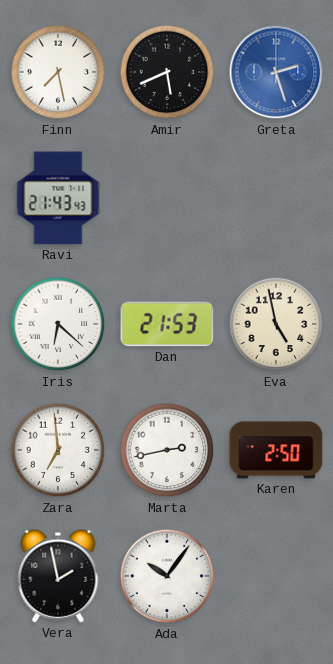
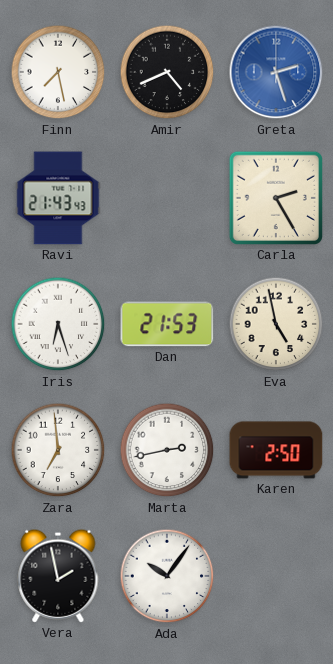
Amir: 5:41 -> 4:41
Carla: none -> 2:25
Iris: 6:22 -> 6:27
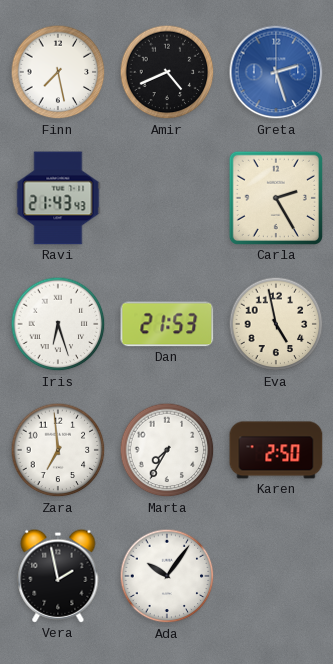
Marta: 2:43 -> 7:35
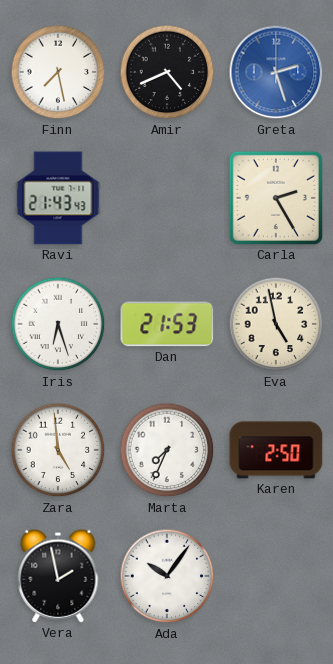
Zara: 6:59 -> 4:59
Marta: 7:35 -> 7:34
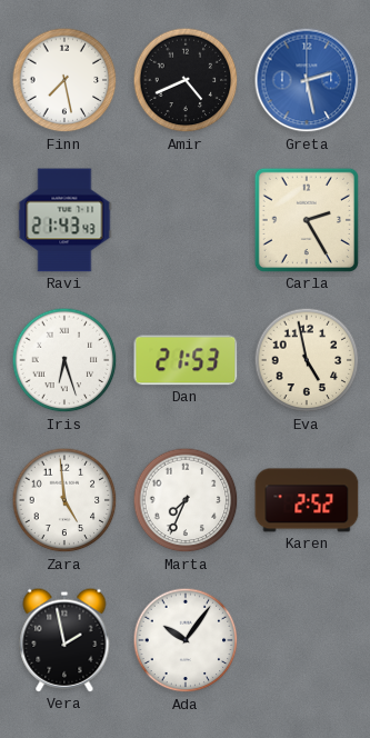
Greta: 2:27 -> 2:28
Karen: 2:50 -> 2:52
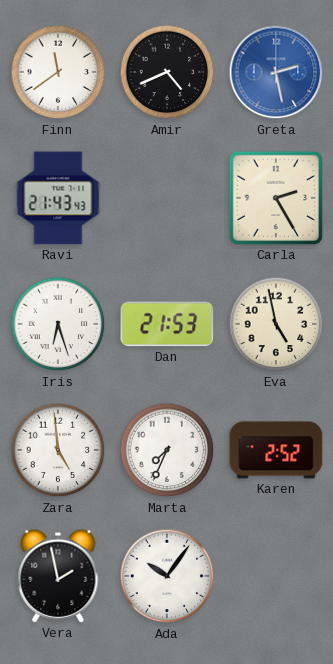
Finn: 7:28 -> 11:39
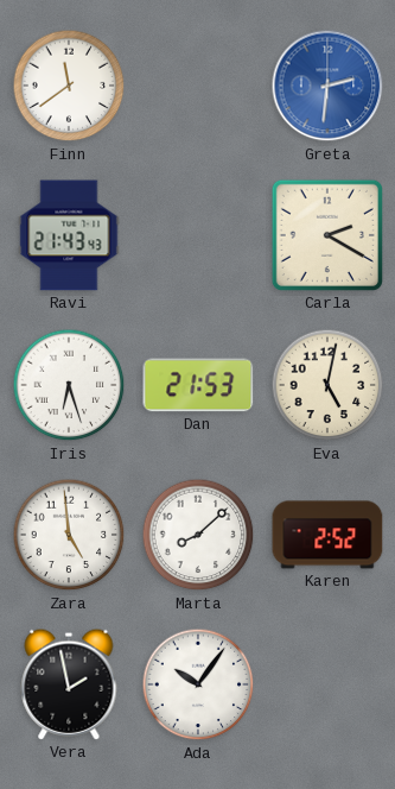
Amir: 4:41 -> none
Greta: 2:28 -> 2:31
Carla: 2:25 -> 2:20
Eva: 4:58 -> 5:02
Marta: 7:34 -> 8:08
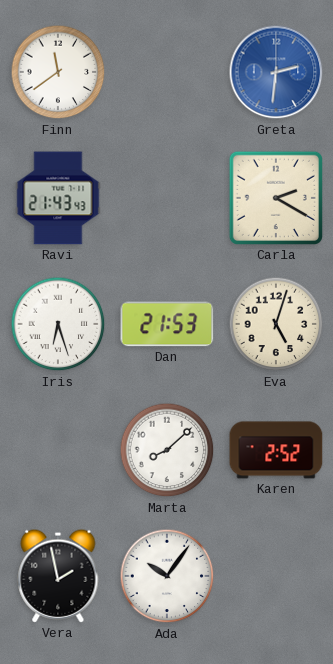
Eva: 5:02 -> 5:03
Zara: 4:59 -> none
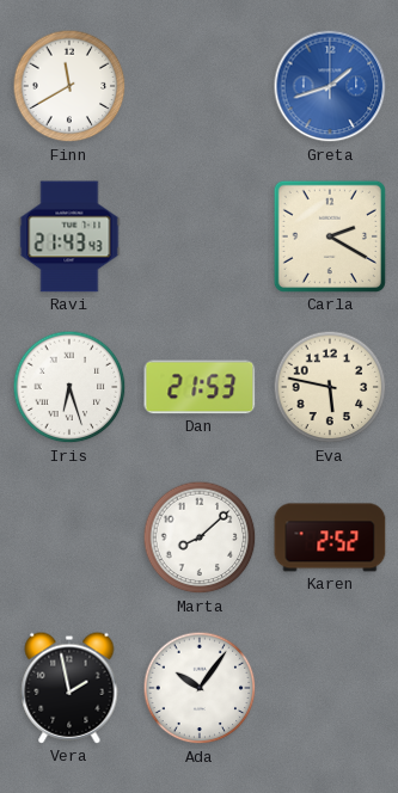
Finn: 11:39 -> 11:40
Greta: 2:31 -> 1:42
Eva: 5:03 -> 5:47
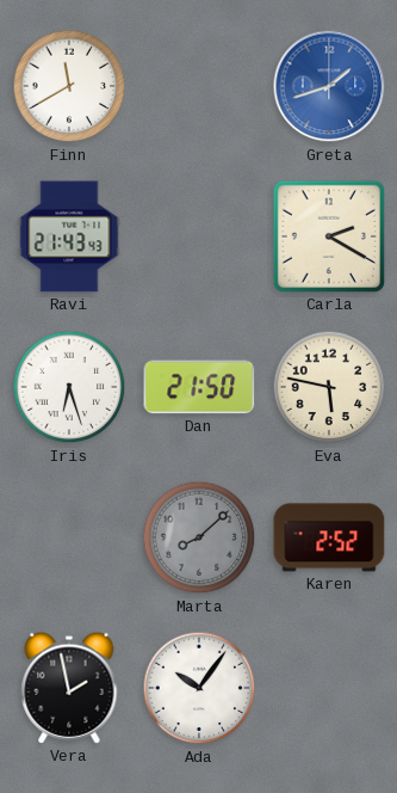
Dan: 21:53 -> 21:50
Marta dial: white -> grey
